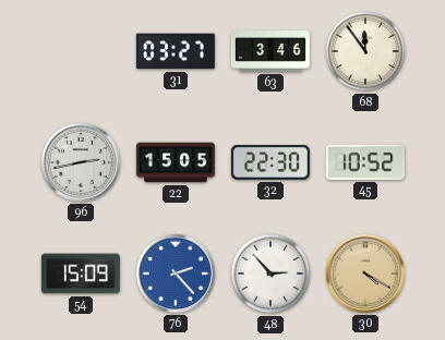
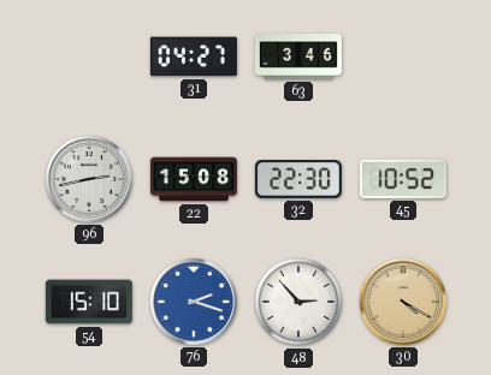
31: 03:27 -> 04:27
68: 11:54 -> none
22: 15:05 -> 15:08
54: 15:09 -> 15:10
76: 2:23 -> 2:18
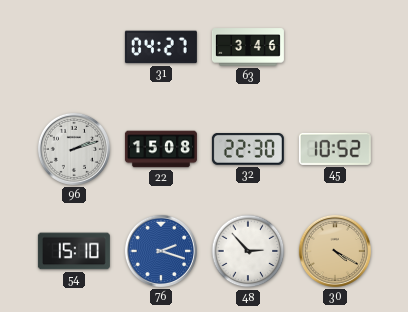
96: 2:43 -> 2:12
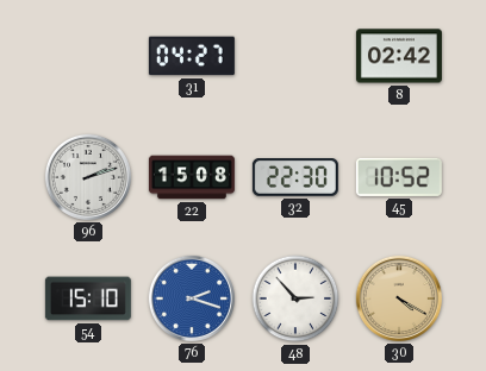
63: 3:46 -> none
8: none -> 02:42
